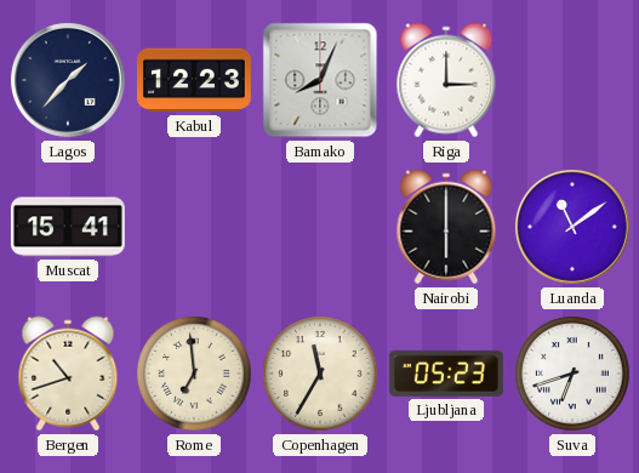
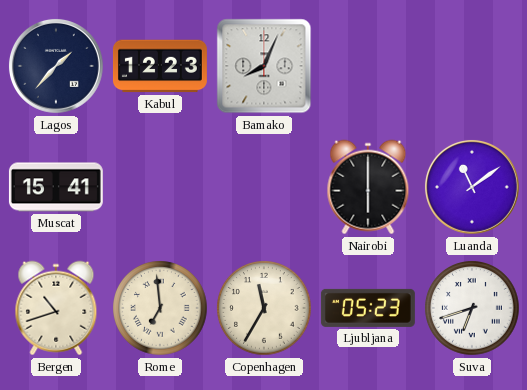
Riga: 3:00 -> none
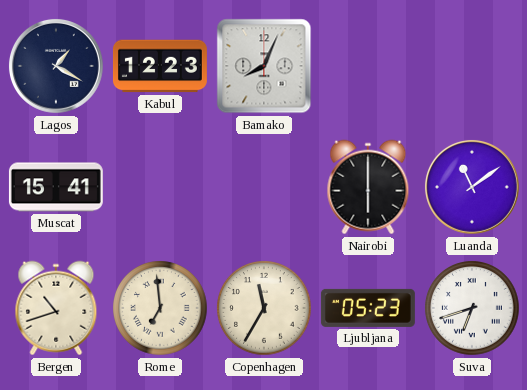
Lagos: 1:37 -> 1:20
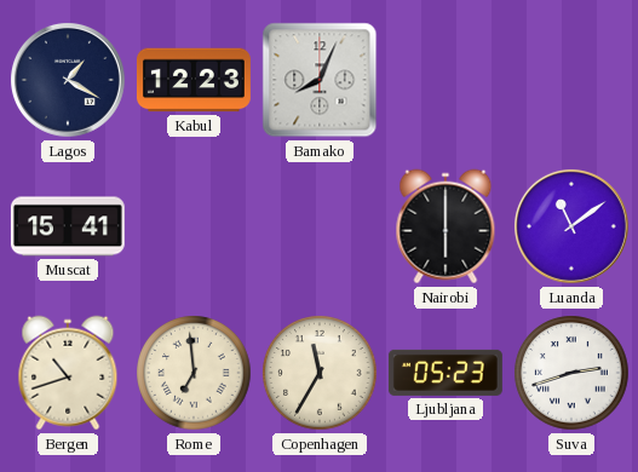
Suva: 6:42 -> 2:42
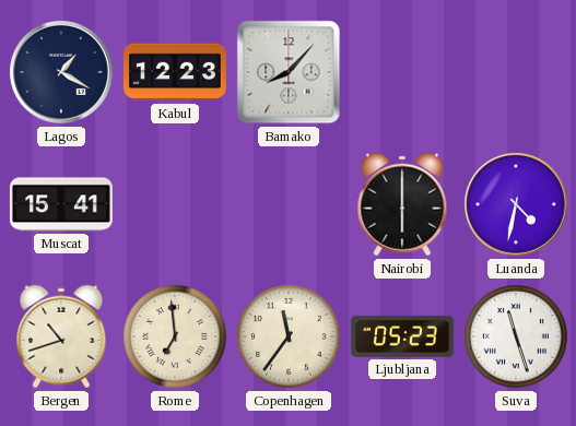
Bamako: 8:04 -> 8:07
Luanda: 11:09 -> 4:32
Copenhagen: 11:35 -> 11:36
Suva: 2:42 -> 11:27
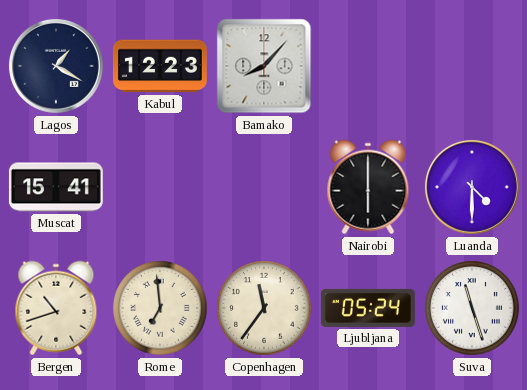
Luanda: 4:32 -> 4:30
Ljubljana: 05:23 -> 05:24
